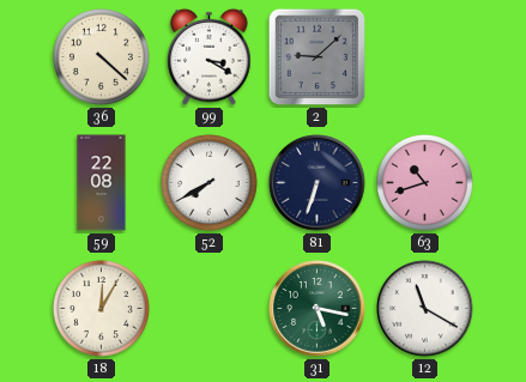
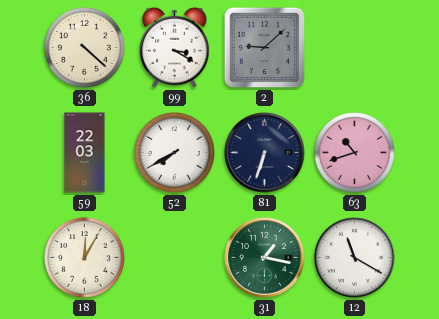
59: 22:08 -> 22:03
31: 5:17 -> 1:17
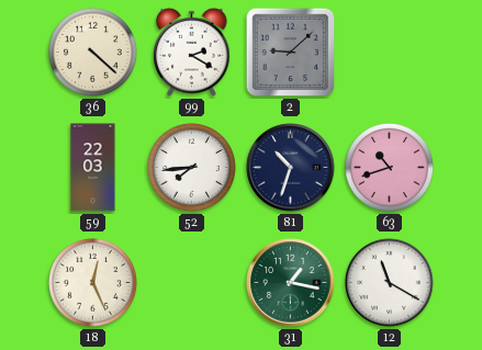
99: 3:20 -> 2:20
52: 7:40 -> 7:44
81: 6:33 -> 10:33
18: 12:05 -> 12:26
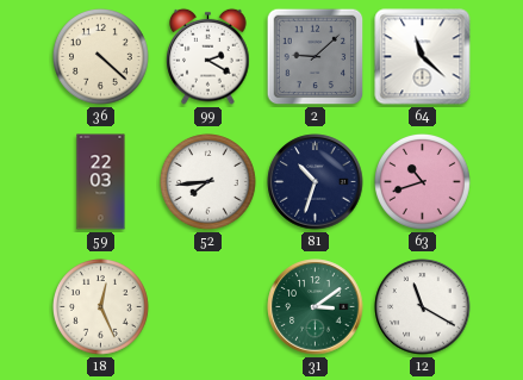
64: none -> 11:22
31: 1:17 -> 3:09
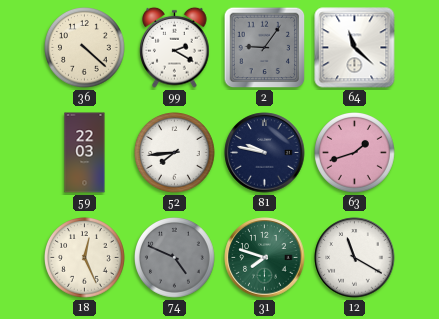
2: 9:08 -> 9:06
81: 10:33 -> 9:47
63: 10:42 -> 1:42
74: none -> 4:49
31: 3:09 -> 7:48
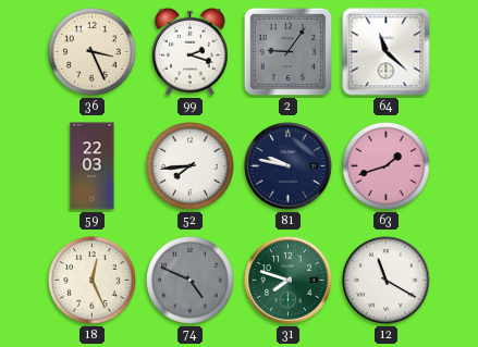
36: 4:22 -> 3:26
99: 2:20 -> 2:18
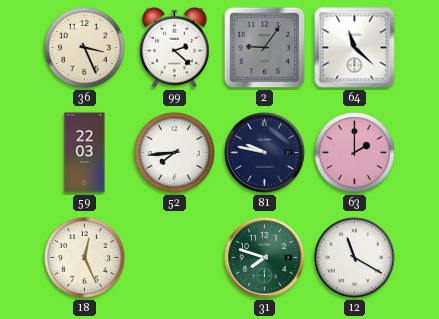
99: 2:18 -> 2:22
63: 1:42 -> 2:00
74: 4:49 -> none
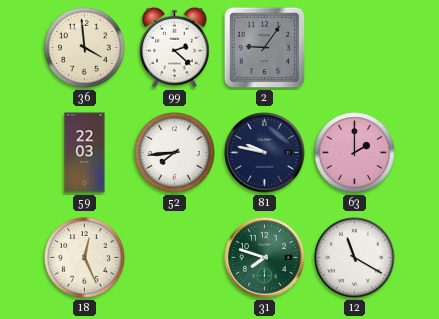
36: 3:26 -> 3:59
64: 11:22 -> none
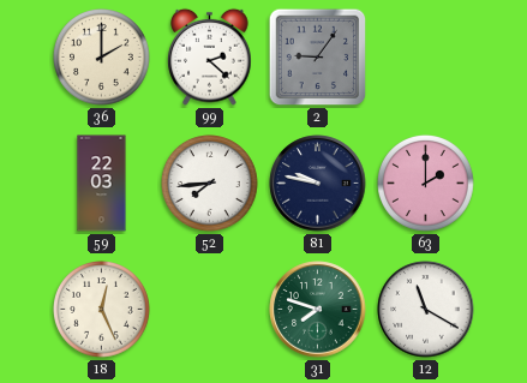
36: 3:59 -> 2:00
